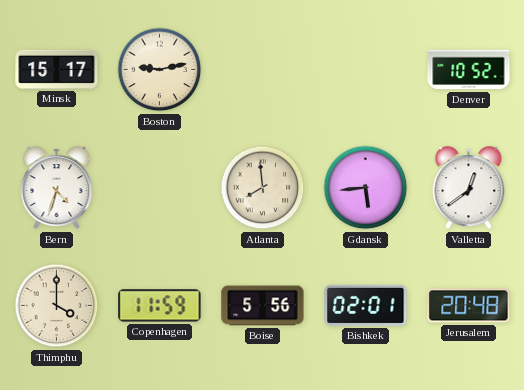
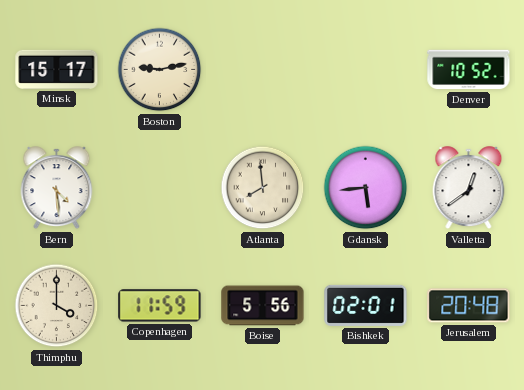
Bern: 4:33 -> 4:29
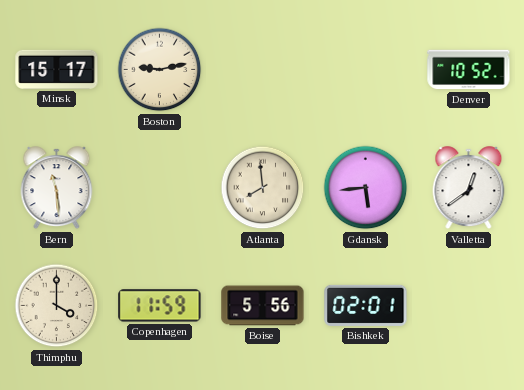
Bern: 4:29 -> 11:29
Jerusalem: 20:48 -> none
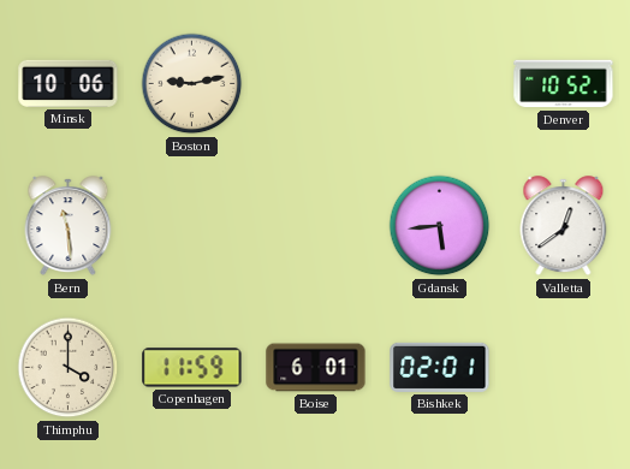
Minsk: 15:17 -> 10:06
Atlanta: 7:59 -> none
Boise: 5:56 -> 6:01
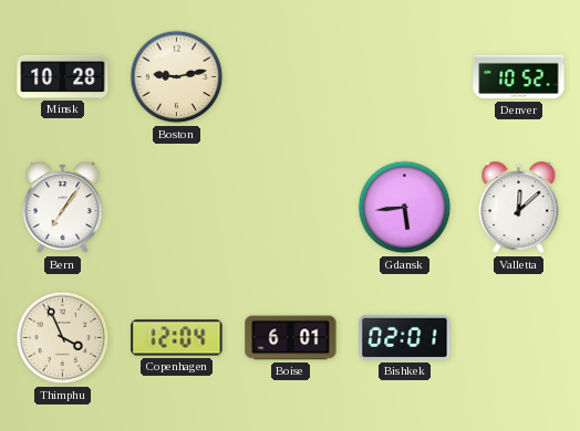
Minsk: 10:06 -> 10:28
Bern: 11:29 -> 7:06
Valletta: 12:39 -> 12:08
Thimphu: 4:00 -> 3:56
Copenhagen: 11:59 -> 12:04
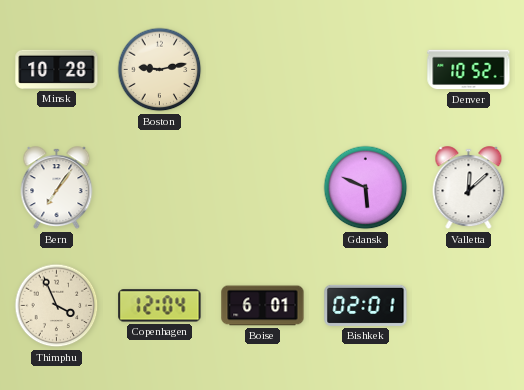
Gdansk: 5:44 -> 5:49
